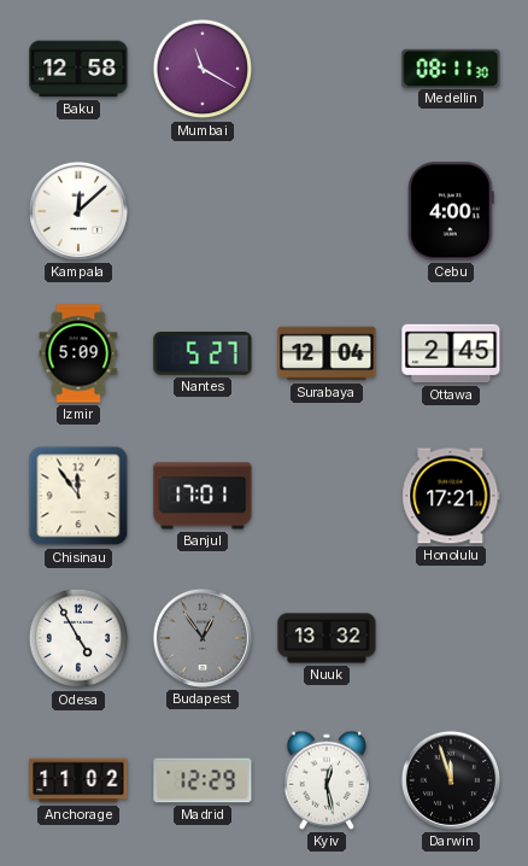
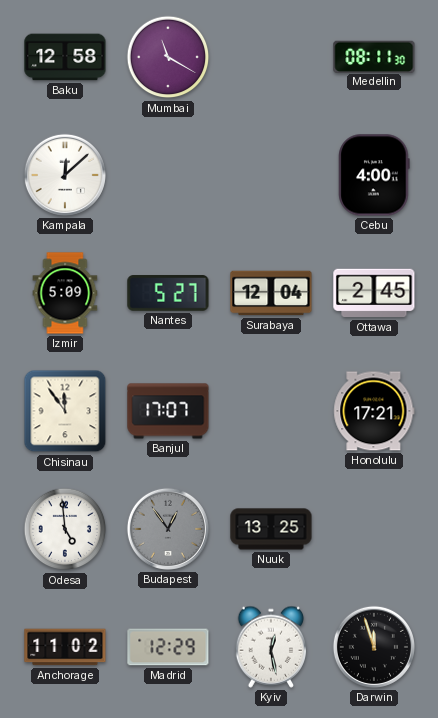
Banjul: 17:01 -> 17:07
Odesa: 4:55 -> 4:59
Nuuk: 13:32 -> 13:25
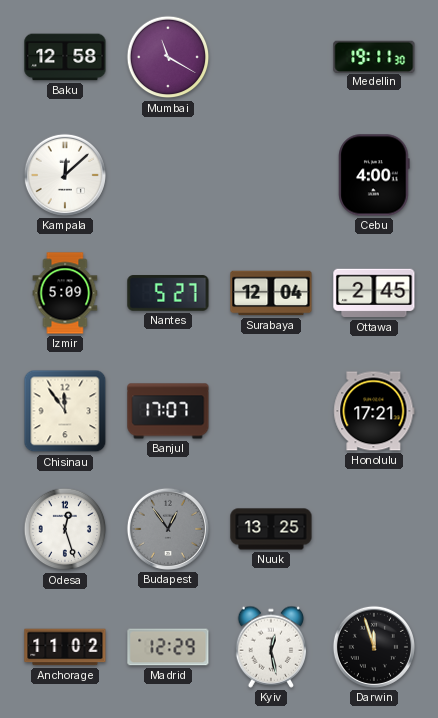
Medellin: 08:11 -> 19:11
Odesa: 4:59 -> 12:27
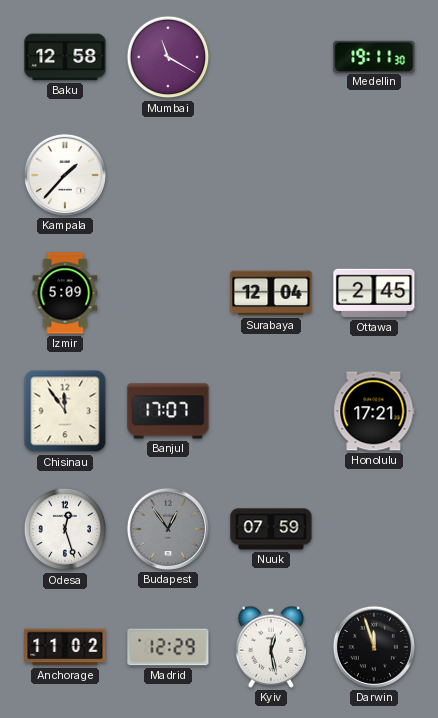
Kampala: 12:08 -> 1:37
Cebu: 4:00 -> none
Nantes: 5:27 -> none
Nuuk: 13:25 -> 07:59
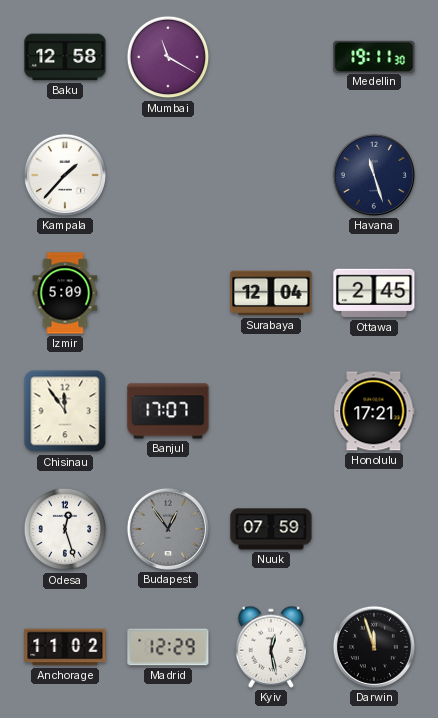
Havana: none -> 11:27
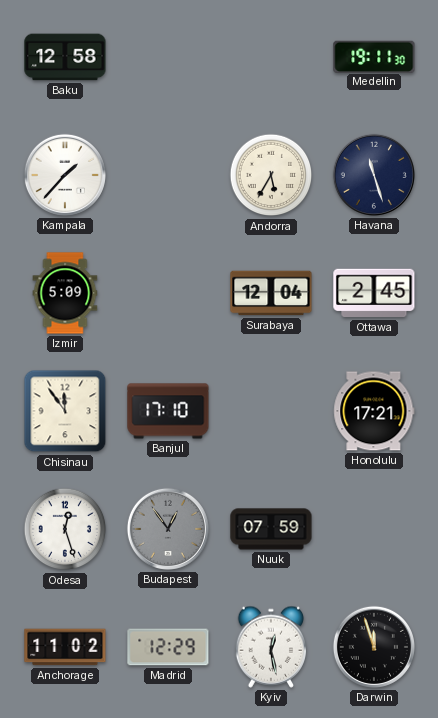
Mumbai: 11:20 -> none
Andorra: none -> 5:35
Banjul: 17:07 -> 17:10
